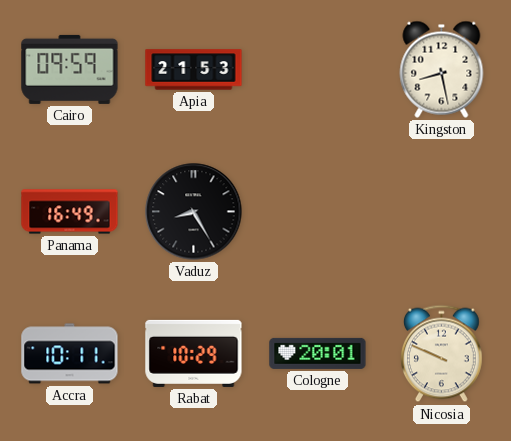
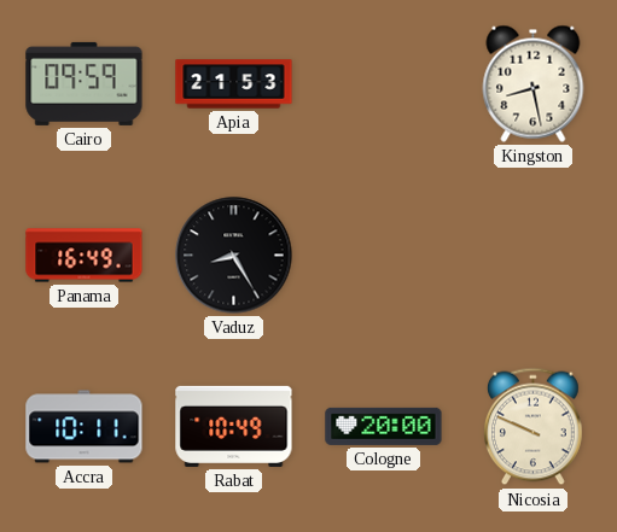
Rabat: 10:29 -> 10:49
Cologne: 20:01 -> 20:00
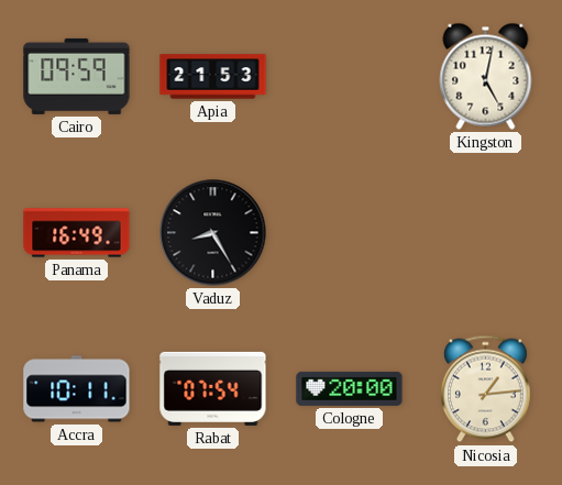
Kingston: 8:28 -> 5:02
Rabat: 10:49 -> 07:54
Nicosia: 9:49 -> 1:14
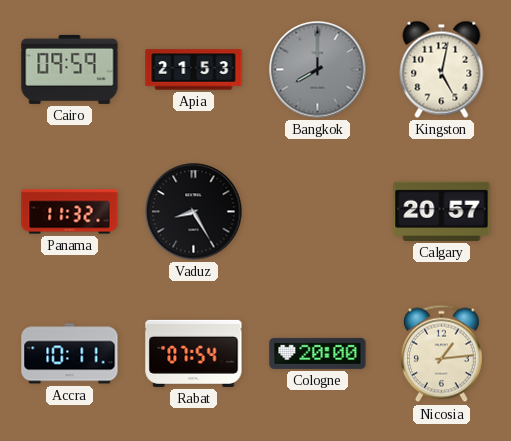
Bangkok: none -> 8:00
Panama: 16:49 -> 11:32
Calgary: none -> 20:57
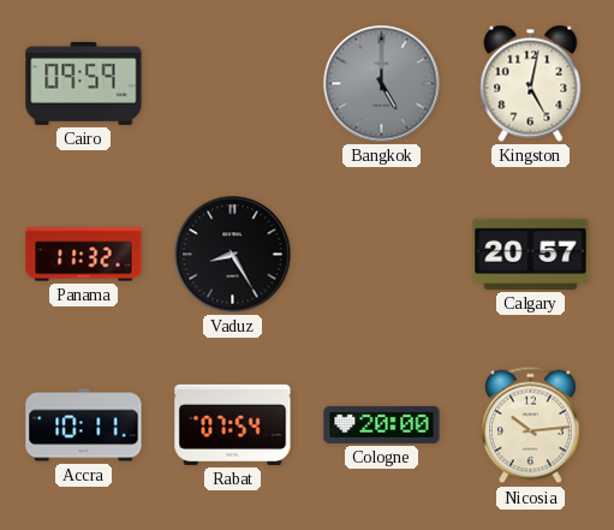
Apia: 21:53 -> none
Bangkok: 8:00 -> 5:00
Nicosia: 1:14 -> 10:14
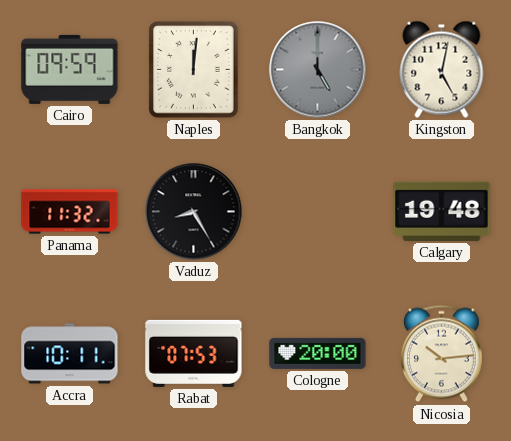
Naples: none -> 12:01
Calgary: 20:57 -> 19:48
Rabat: 07:54 -> 07:53
